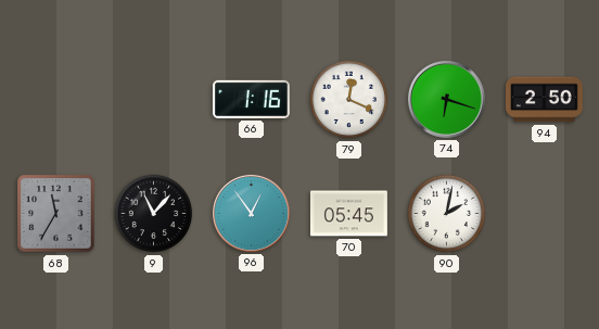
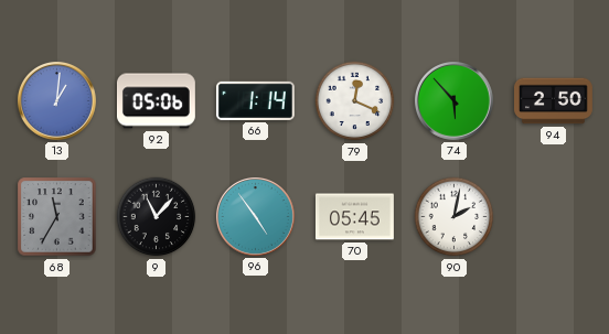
13: none -> 1:01
92: none -> 05:06
66: 1:16 -> 1:14
74: 6:18 -> 5:53
96: 12:54 -> 4:54
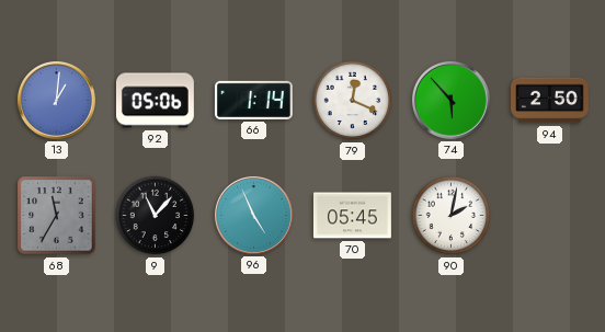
96: 4:54 -> 4:56
